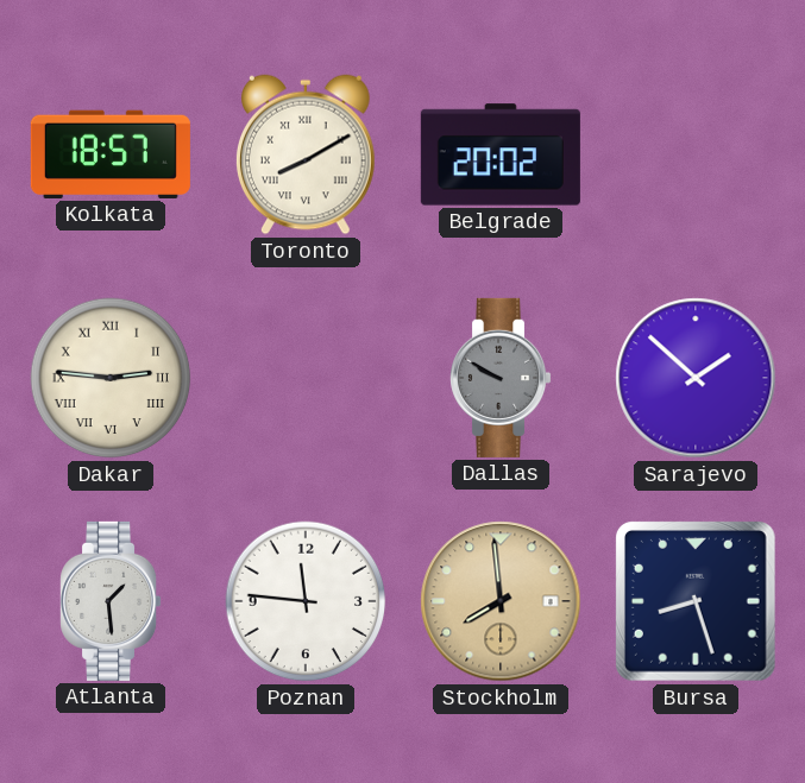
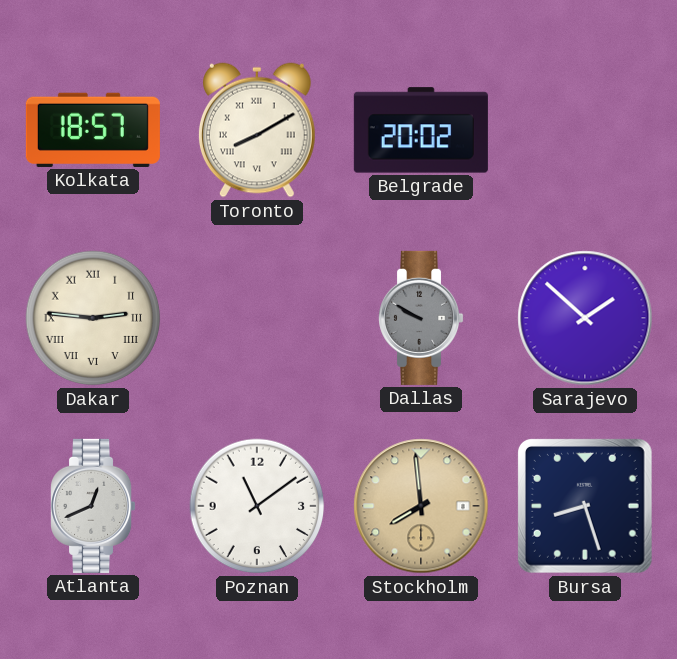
Atlanta: 1:29 -> 12:41
Poznan: 11:46 -> 11:09
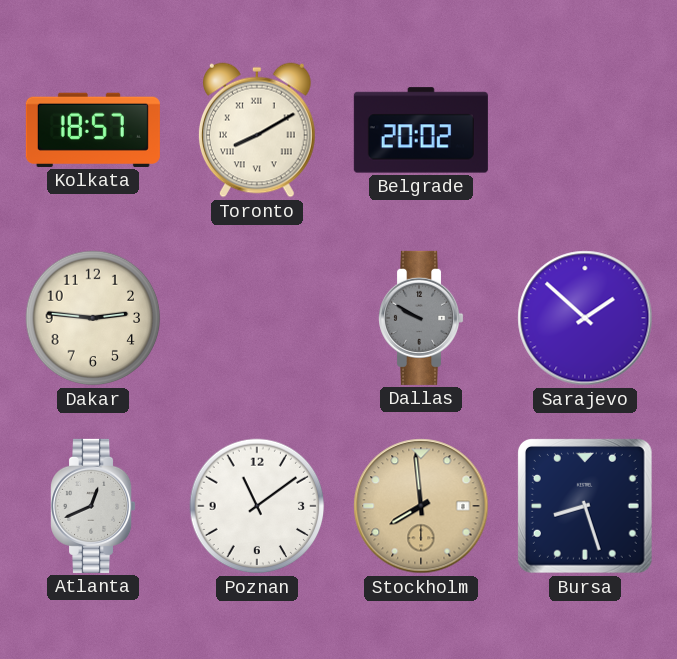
Dakar numerals: Roman -> Arabic
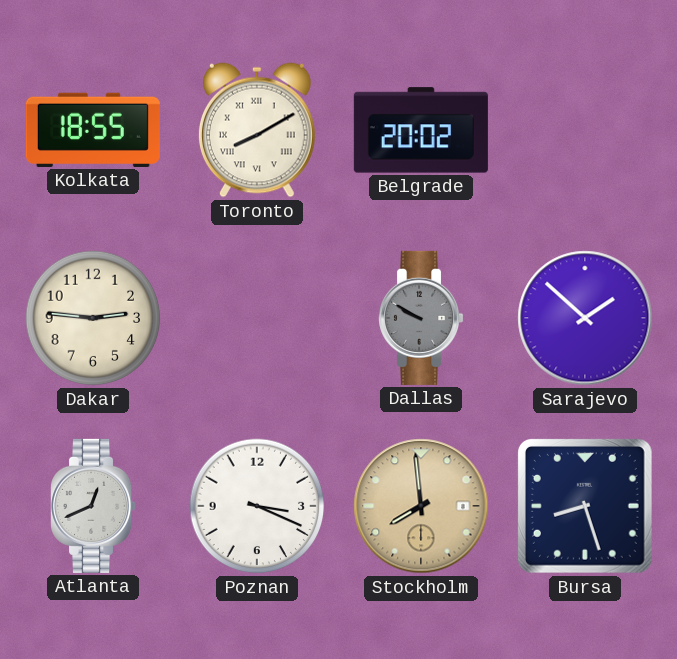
Kolkata: 18:57 -> 18:55
Poznan: 11:09 -> 3:19
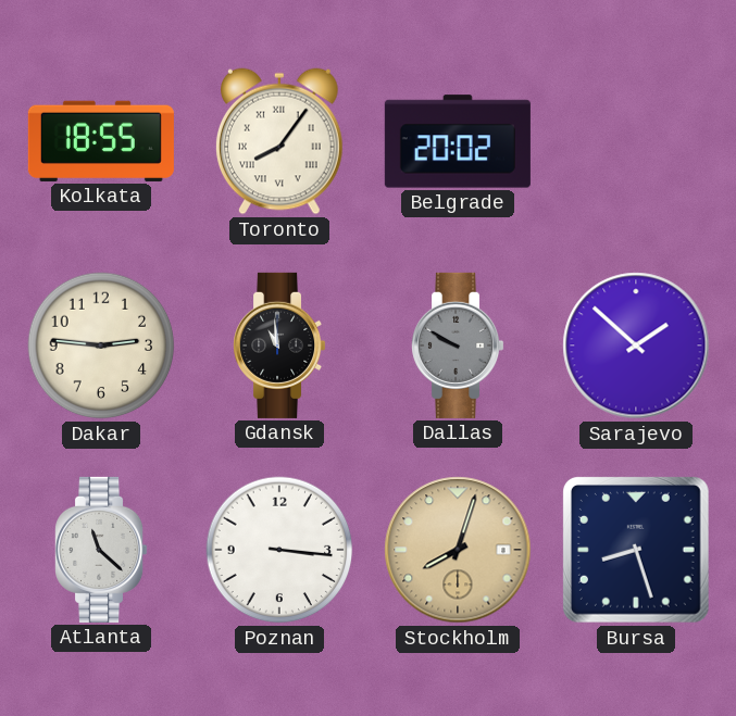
Toronto: 8:10 -> 8:06
Gdansk: none -> 10:59
Atlanta: 12:41 -> 11:22
Poznan: 3:19 -> 3:16
Stockholm: 7:59 -> 8:03
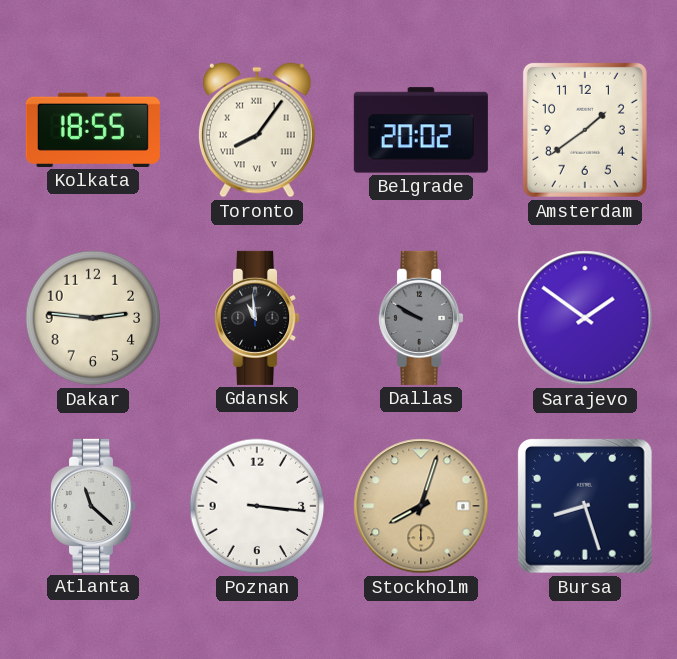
Amsterdam: none -> 1:39
Sarajevo: 1:52 -> 1:51
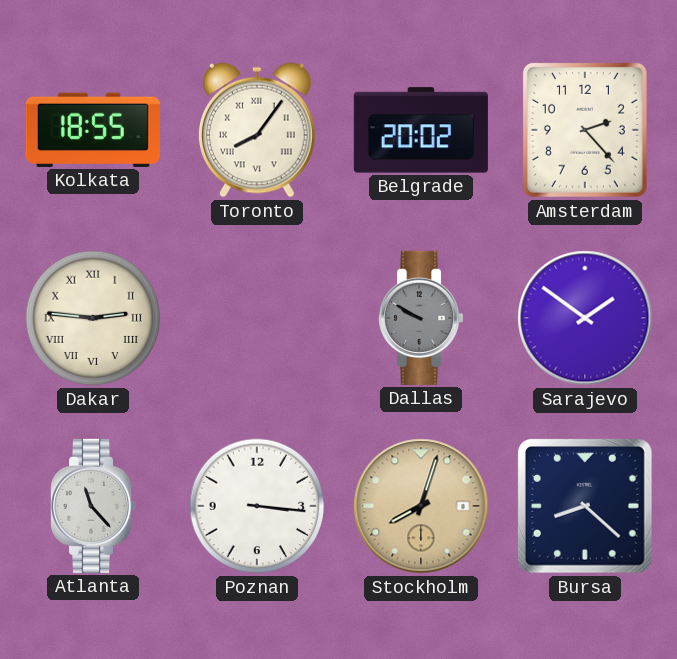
Amsterdam: 1:39 -> 2:23
Dakar numerals: Arabic -> Roman
Gdansk: 10:59 -> none
Atlanta: 11:22 -> 11:23
Bursa: 8:27 -> 8:22
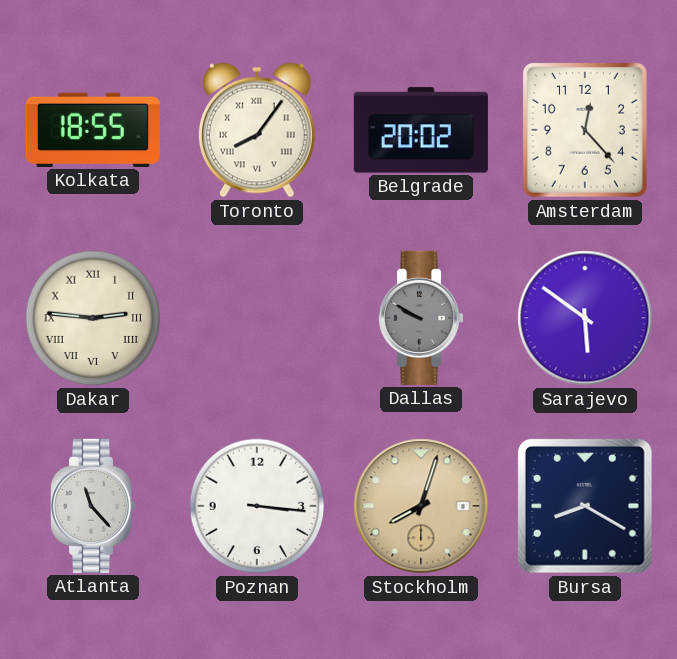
Amsterdam: 2:23 -> 12:23
Sarajevo: 1:51 -> 5:51
Bursa: 8:22 -> 8:20
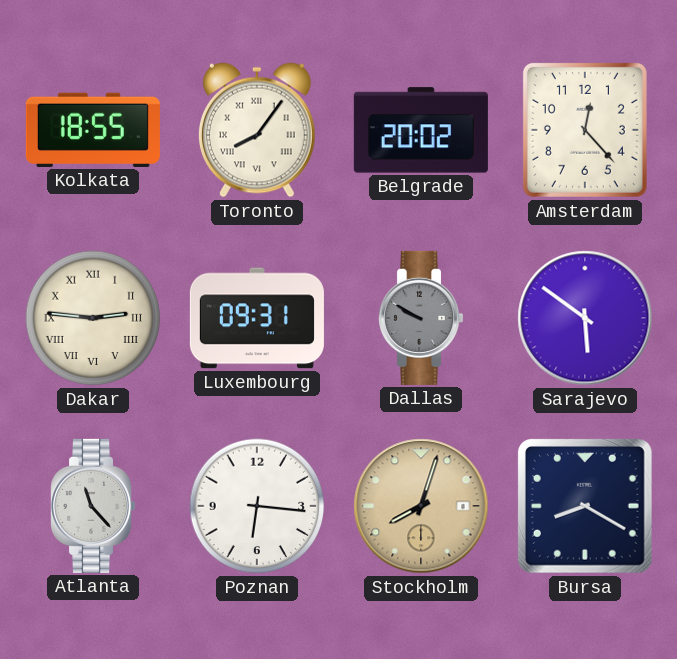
Luxembourg: none -> 09:31
Poznan: 3:16 -> 6:16
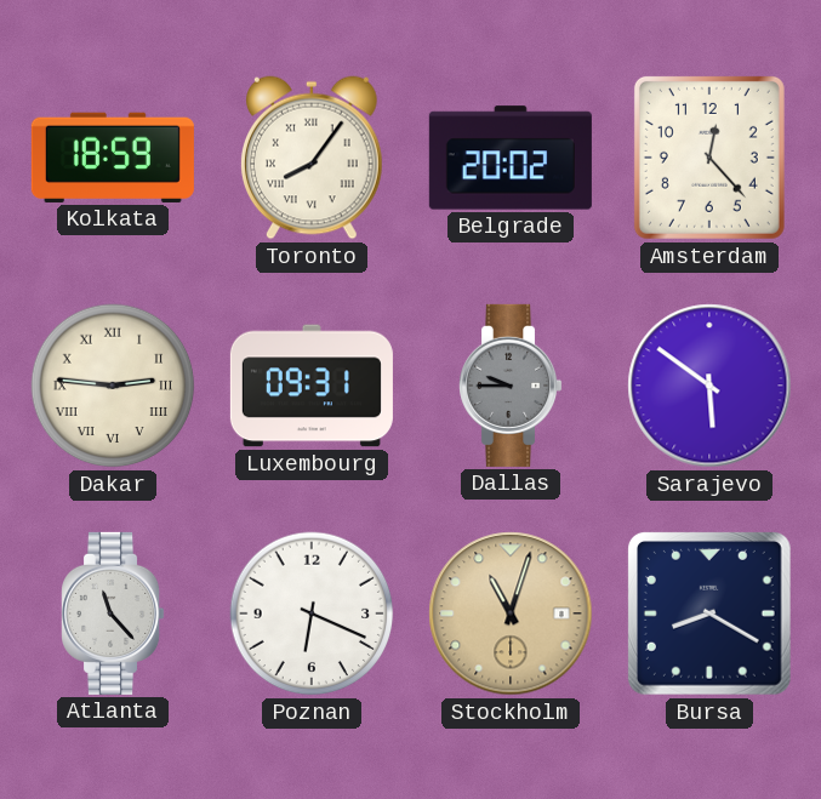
Kolkata: 18:55 -> 18:59
Dallas: 9:50 -> 9:45
Poznan: 6:16 -> 6:19
Stockholm: 8:03 -> 11:03
